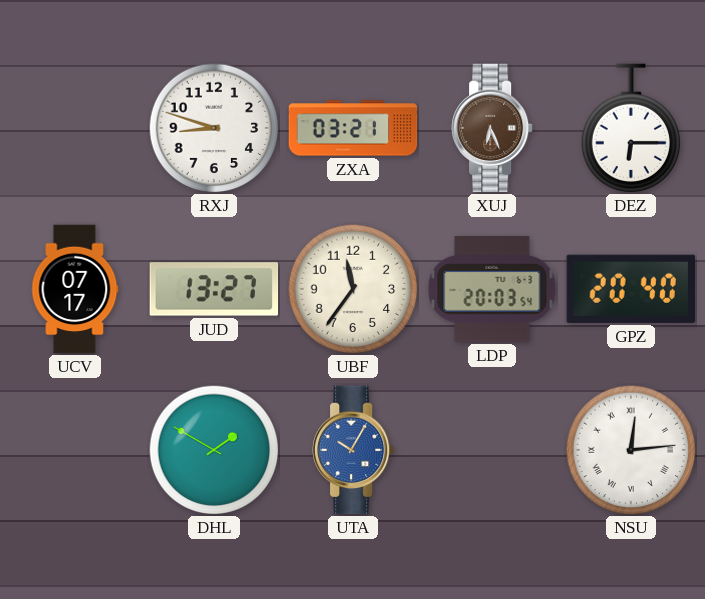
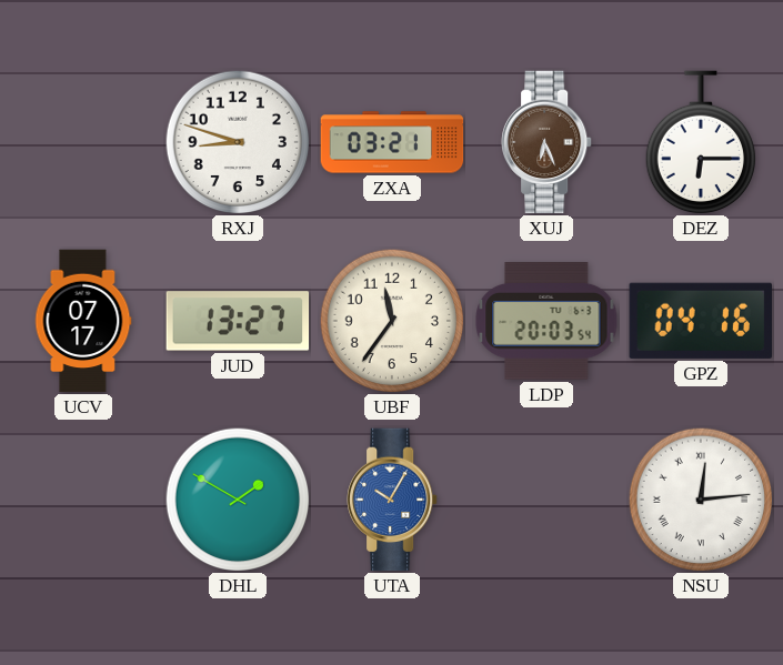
GPZ: 20:40 -> 04:16
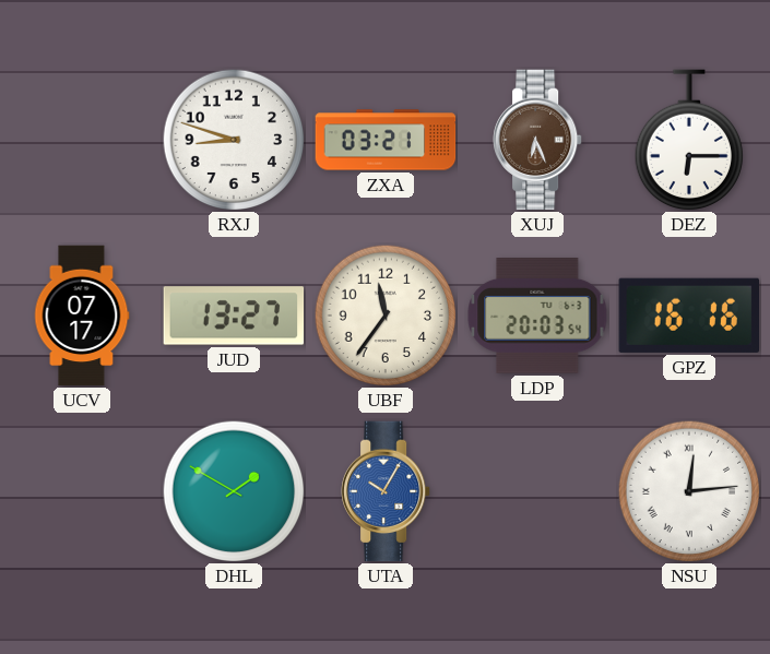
GPZ: 04:16 -> 16:16
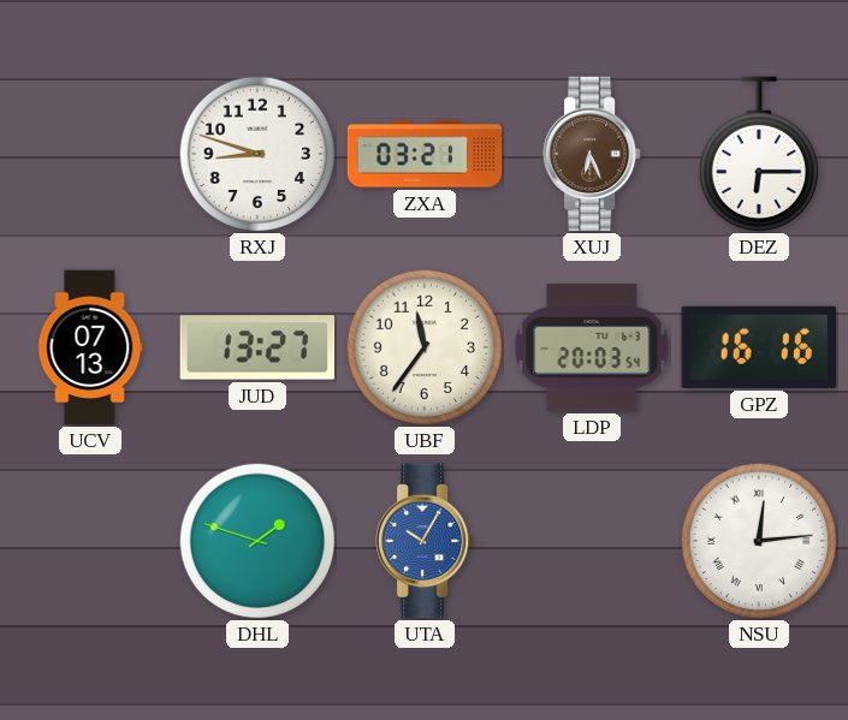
UCV: 07:17 -> 07:13
DHL: 1:50 -> 1:48
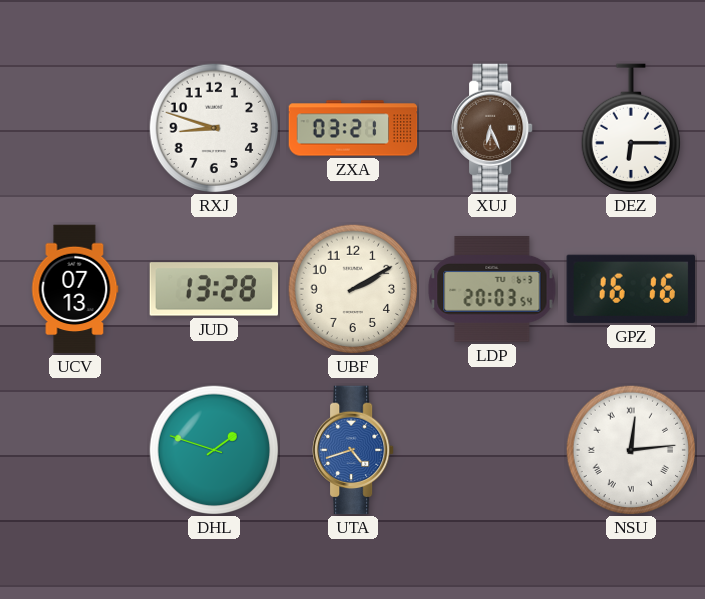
JUD: 13:27 -> 13:28
UBF: 11:36 -> 2:10
UTA: 10:05 -> 4:42
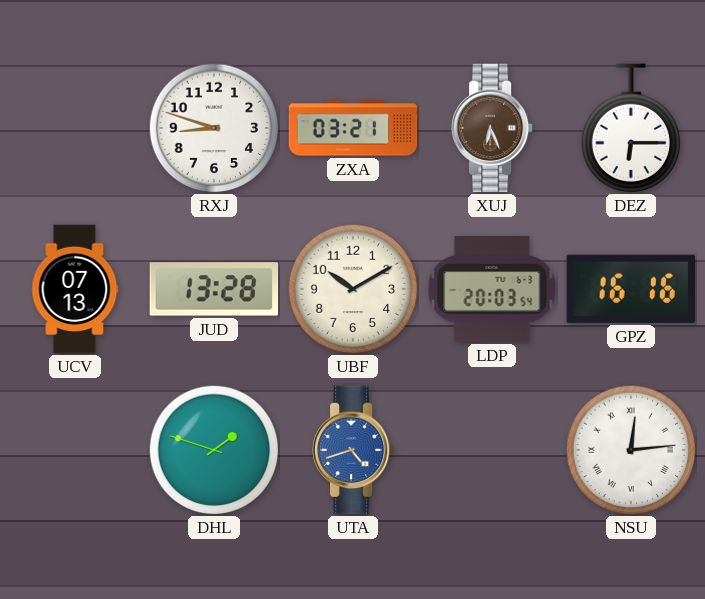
UBF: 2:10 -> 10:10
